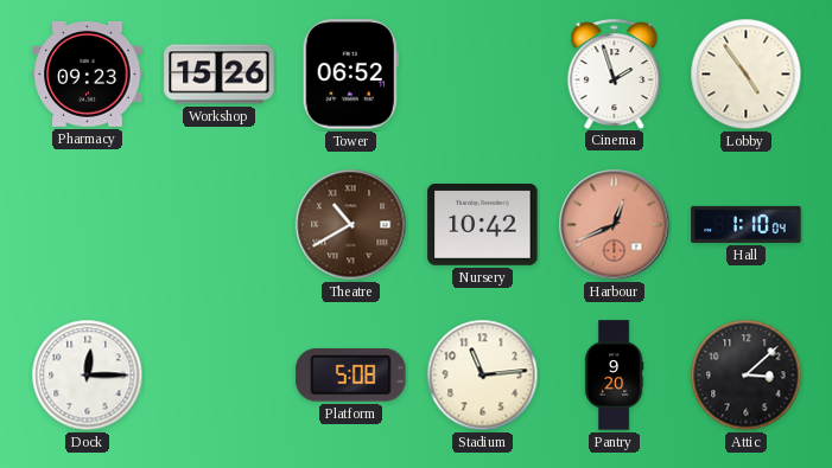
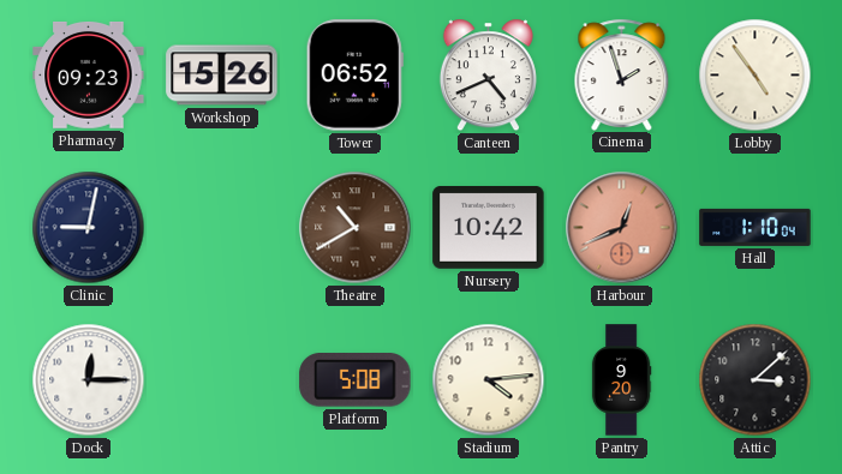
Canteen: none -> 4:41
Clinic: none -> 9:02
Stadium: 11:14 -> 4:14
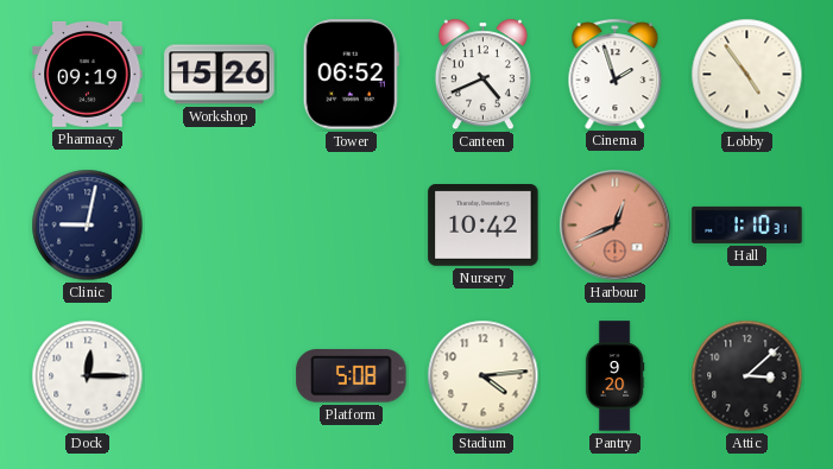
Pharmacy: 09:23 -> 09:19
Theatre: 10:40 -> none
Hall: 1:10:04 -> 1:10:31
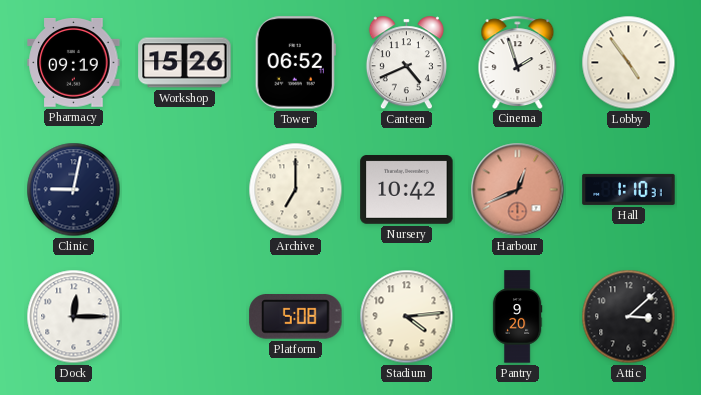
Archive: none -> 7:00
